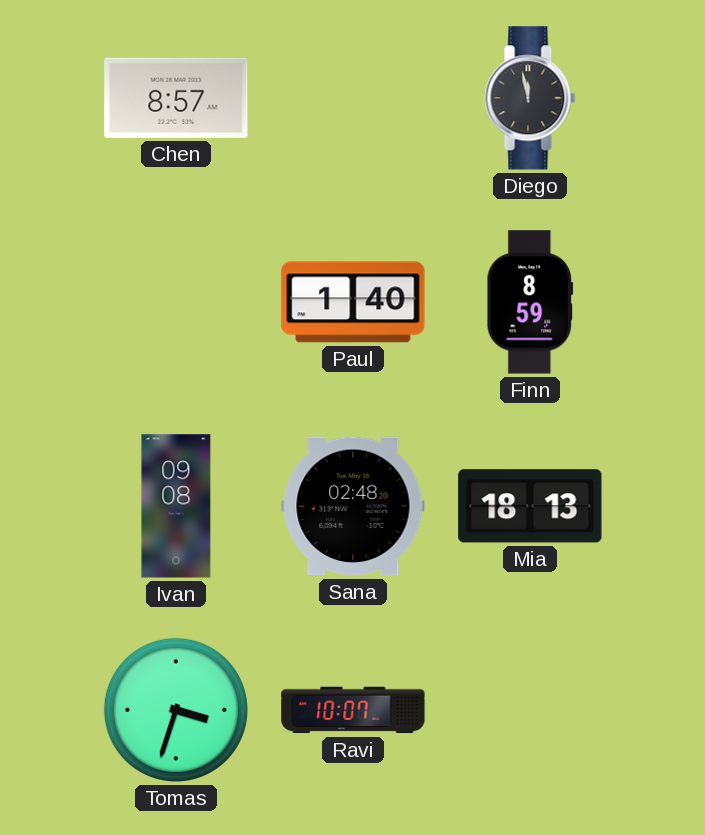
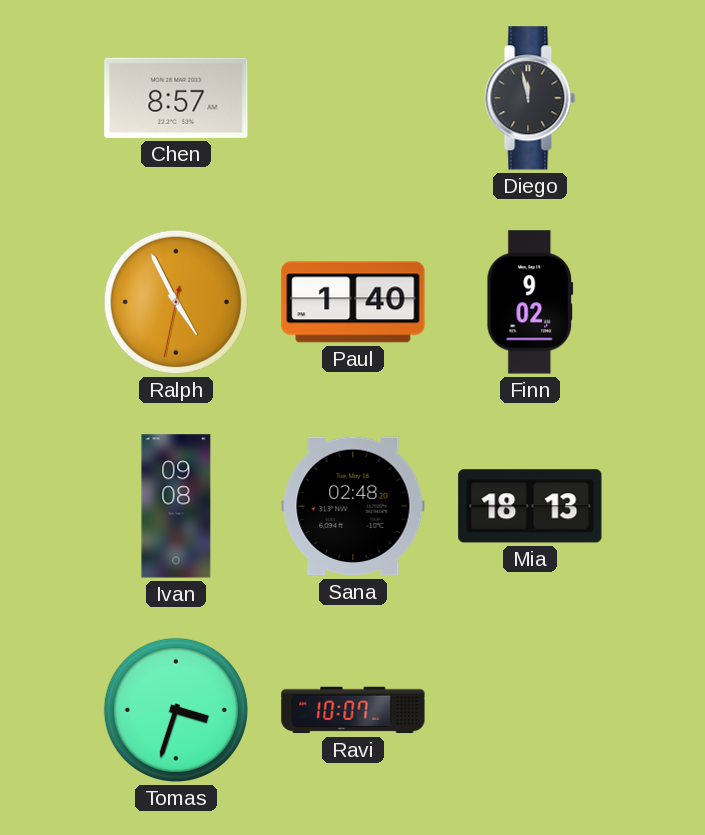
Ralph: none -> 4:55
Finn: 8:59 -> 9:02
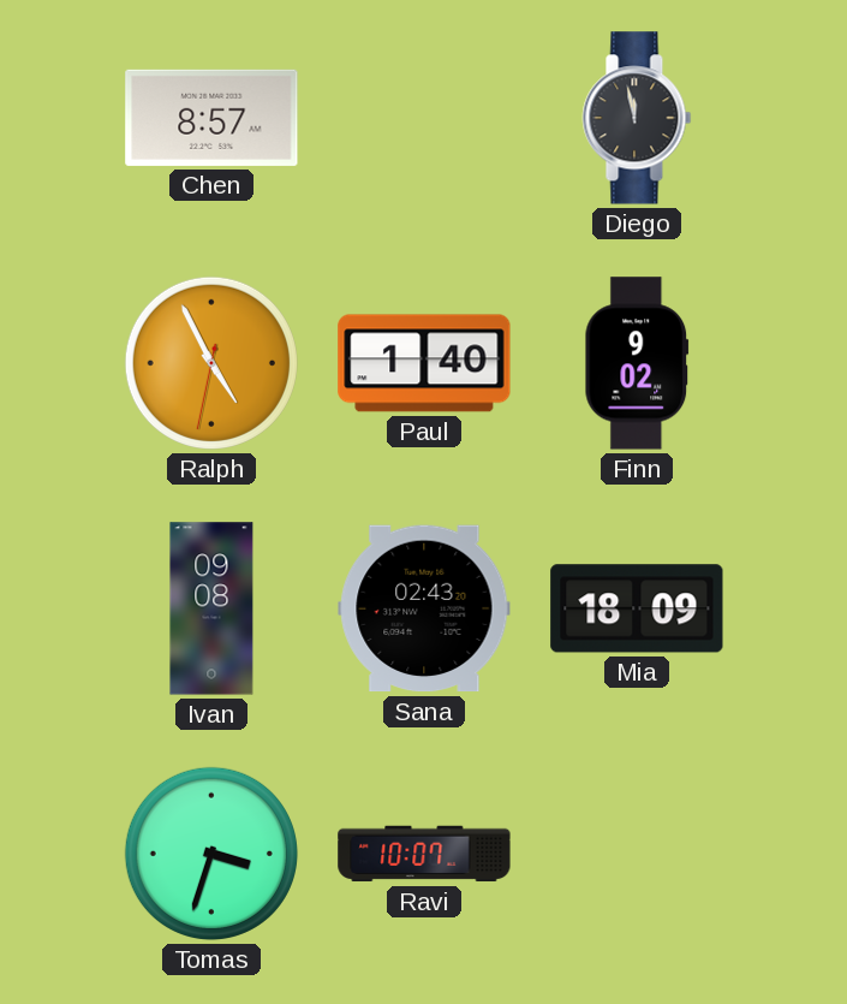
Sana: 02:48 -> 02:43
Mia: 18:13 -> 18:09
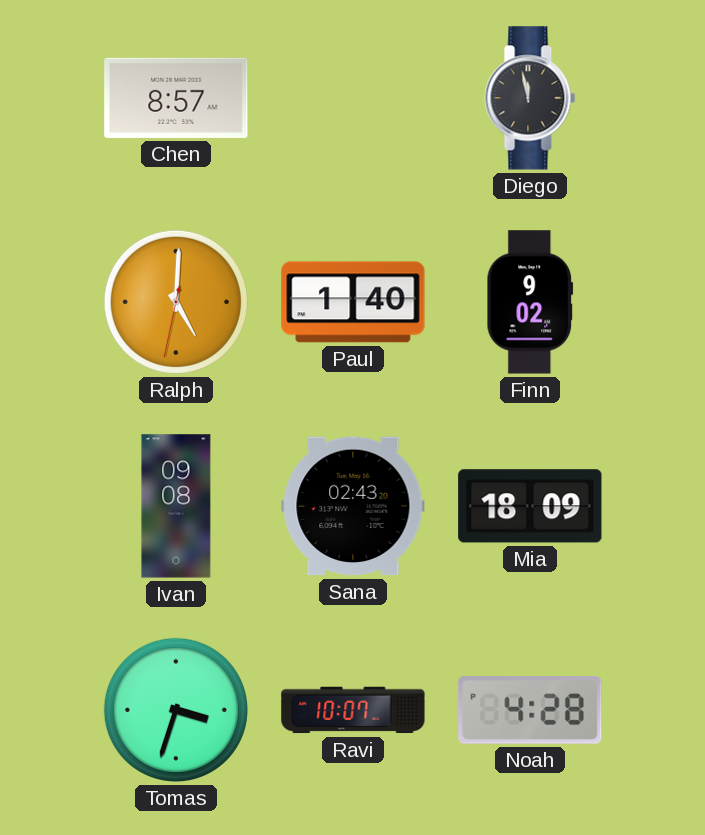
Ralph: 4:55 -> 5:00
Noah: none -> 4:28
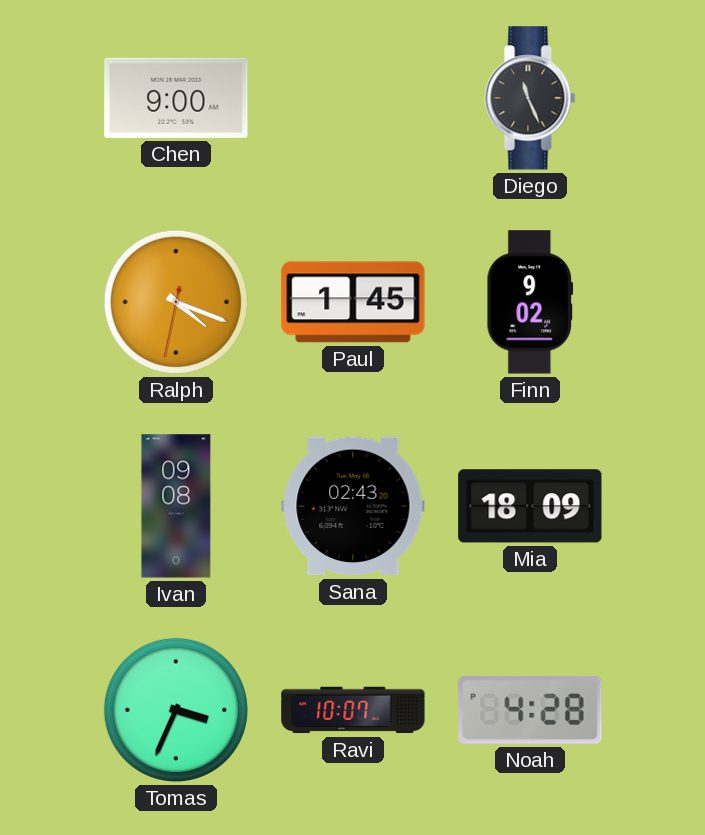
Chen: 8:57 -> 9:00
Diego: 11:58 -> 11:26
Ralph: 5:00 -> 4:18
Paul: 1:40 -> 1:45
Tomas: 3:33 -> 3:34
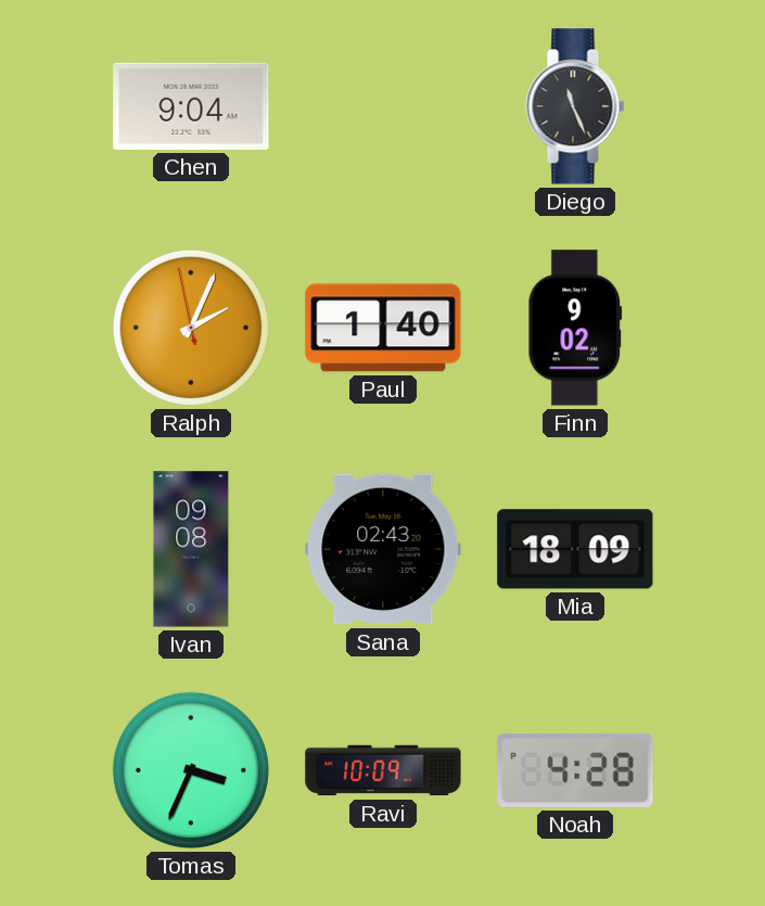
Chen: 9:00 -> 9:04
Ralph: 4:18 -> 2:03
Paul: 1:45 -> 1:40
Ravi: 10:07 -> 10:09
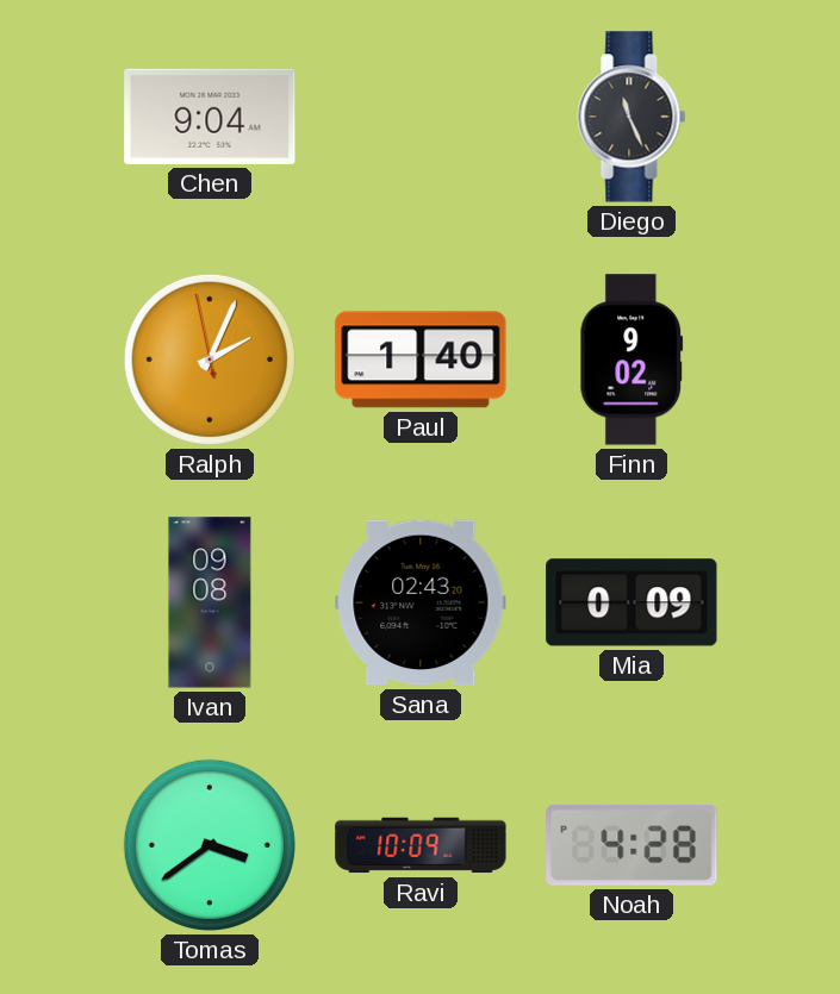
Mia: 18:09 -> 0:09
Tomas: 3:34 -> 3:39
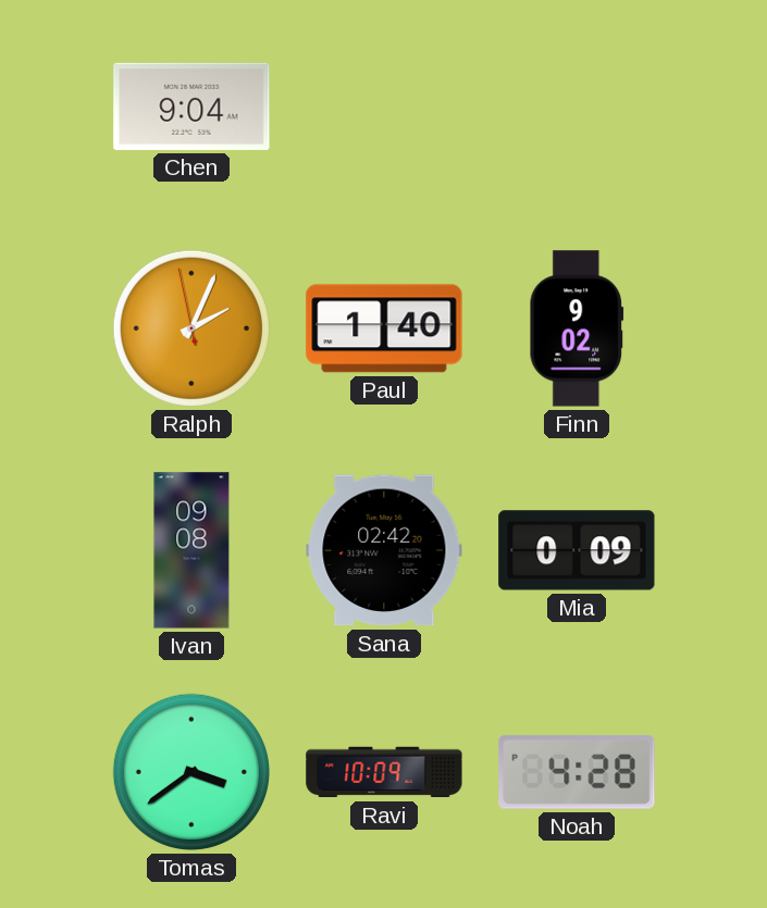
Diego: 11:26 -> none
Sana: 02:43 -> 02:42
